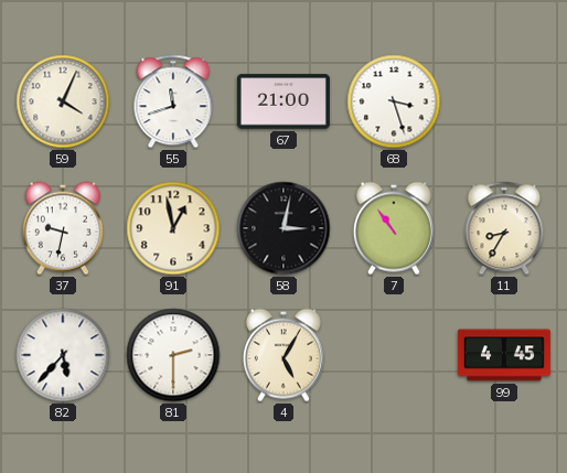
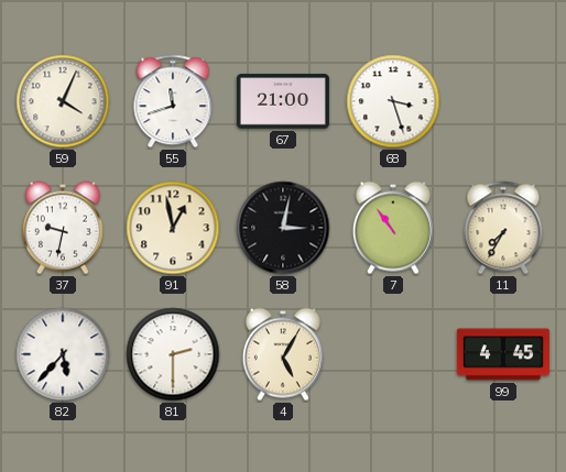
11: 8:35 -> 7:35
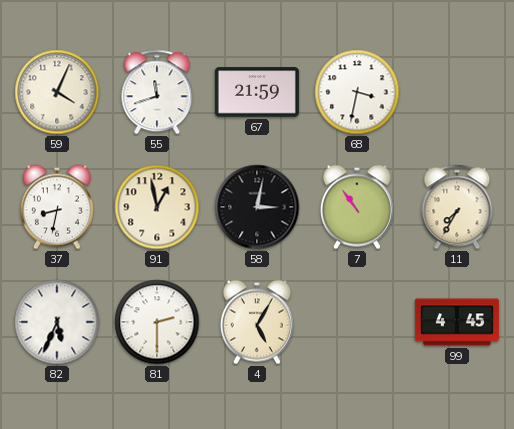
67: 21:00 -> 21:59
68: 3:27 -> 3:32
37: 9:32 -> 8:32
82: 5:37 -> 5:34
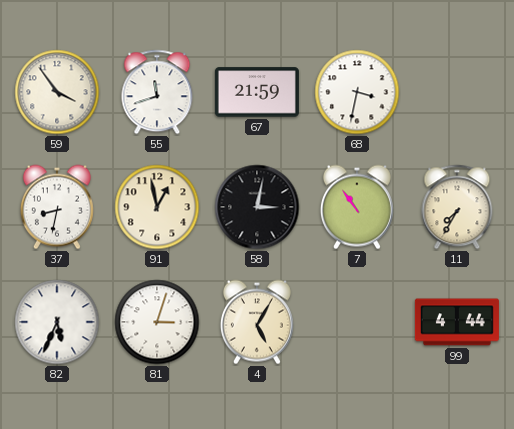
59: 4:04 -> 3:54
81: 2:30 -> 3:03
99: 4:45 -> 4:44
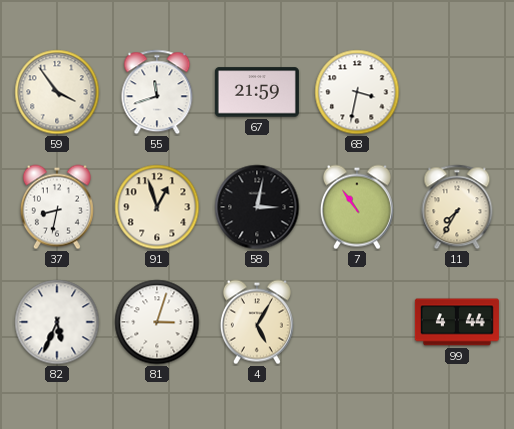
91: 12:58 -> 12:57
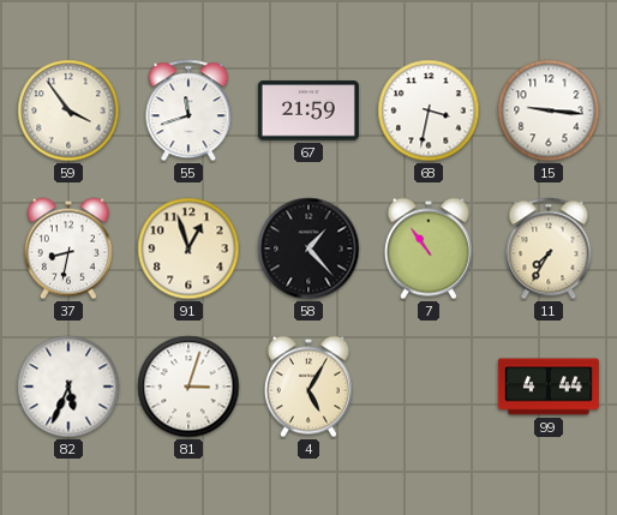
15: none -> 9:16
58: 3:02 -> 1:23
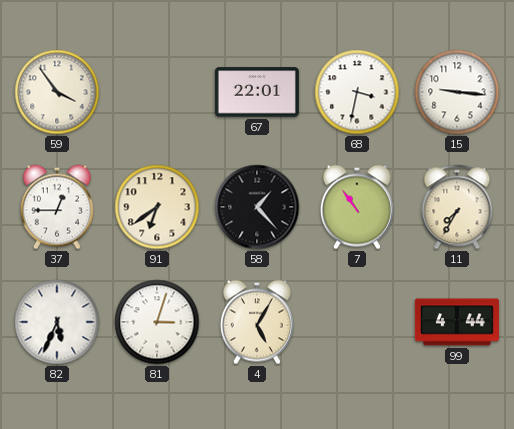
55: 11:42 -> none
67: 21:59 -> 22:01
37: 8:32 -> 12:45
91: 12:57 -> 6:39
